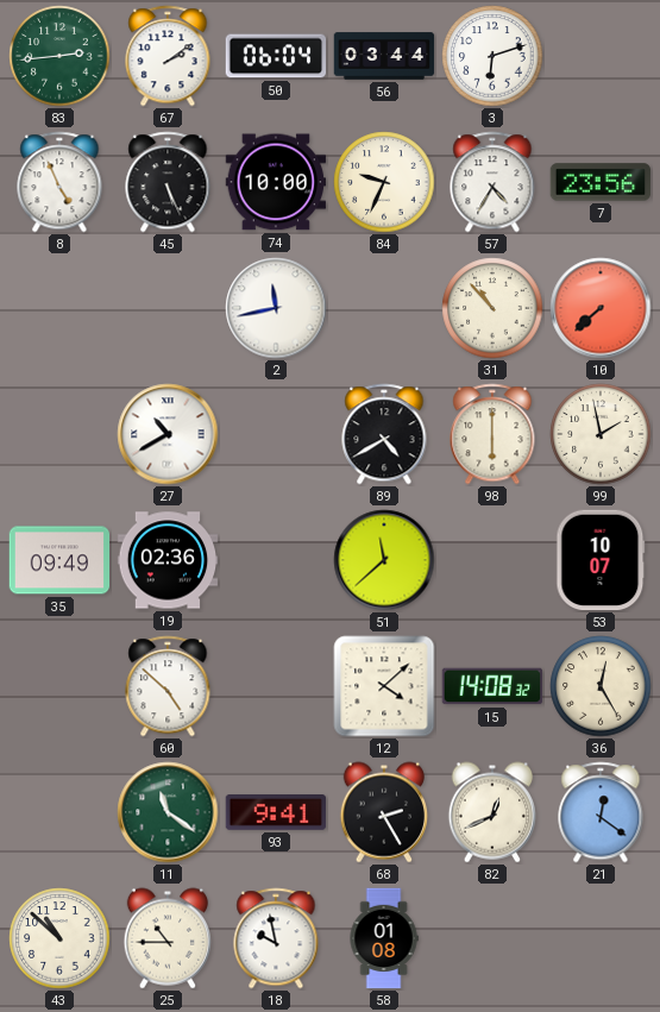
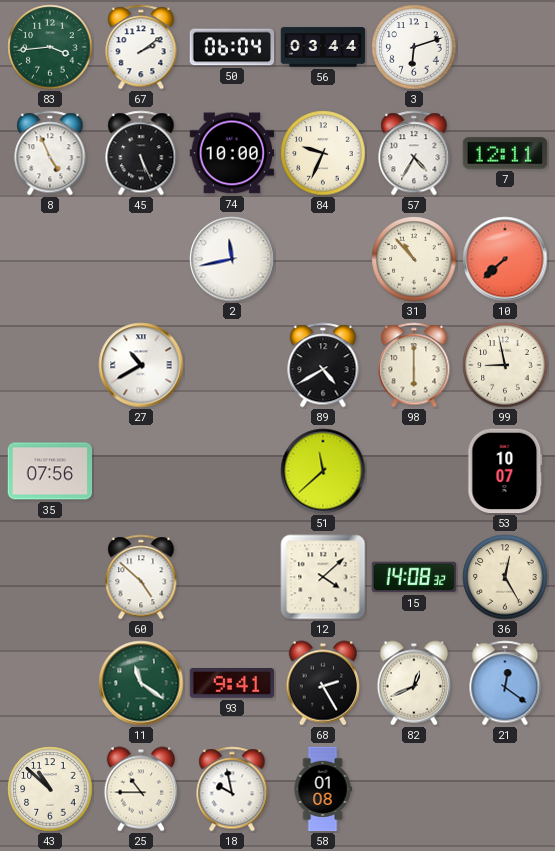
83: 2:44 -> 3:44
7: 23:56 -> 12:11
99: 1:58 -> 8:58
35: 09:49 -> 07:56
19: 02:36 -> none
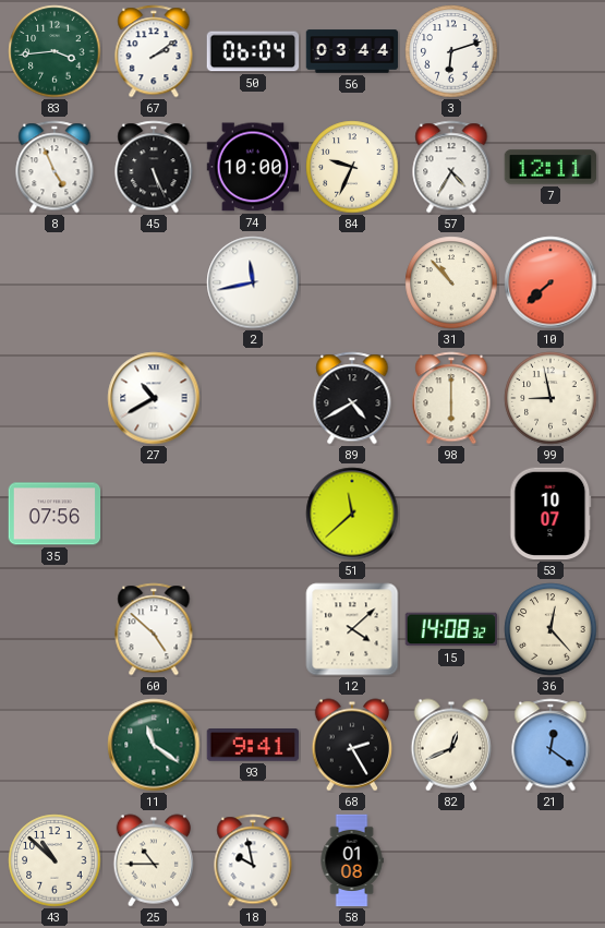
36: 12:25 -> 12:23
